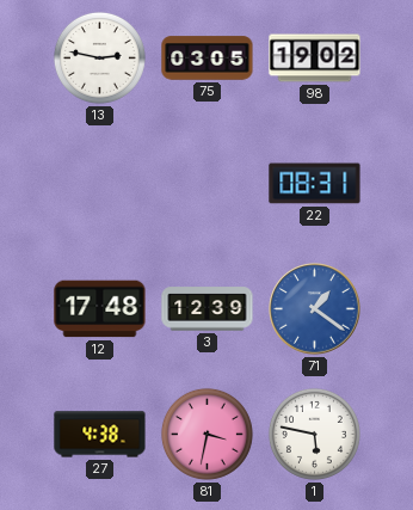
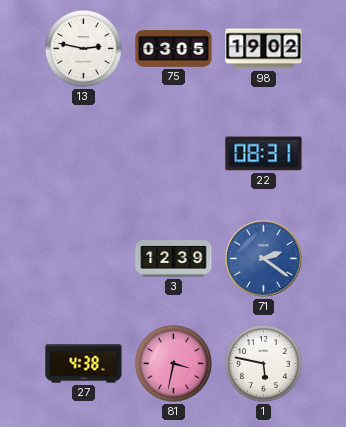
12: 17:48 -> none
71: 1:21 -> 2:21
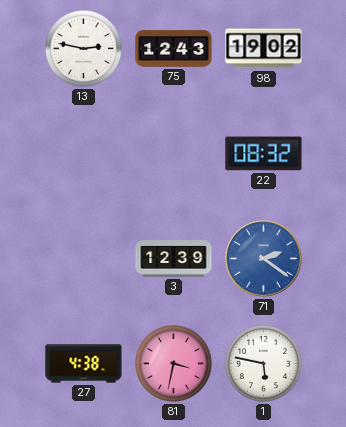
75: 03:05 -> 12:43
22: 08:31 -> 08:32
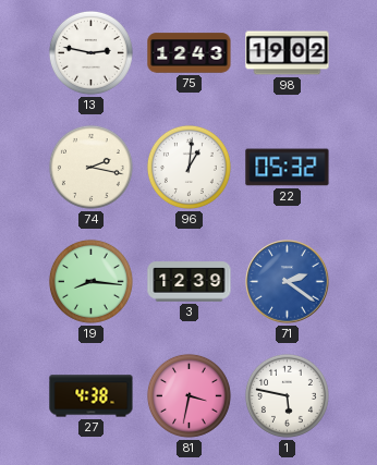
74: none -> 2:17
96: none -> 1:01
22: 08:32 -> 05:32
19: none -> 8:16
